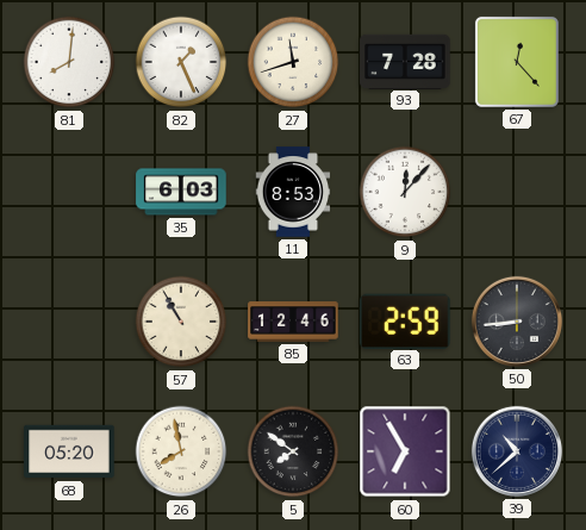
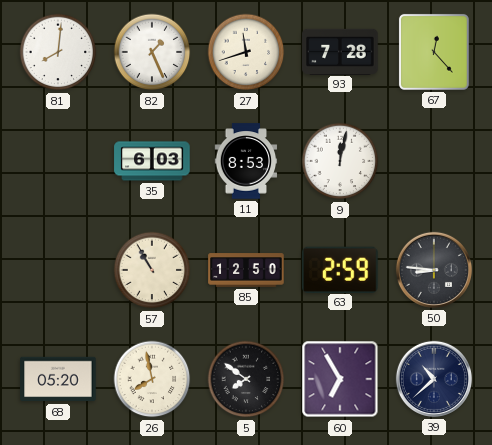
9: 12:07 -> 12:02
85: 12:46 -> 12:50
50: 8:44 -> 8:46
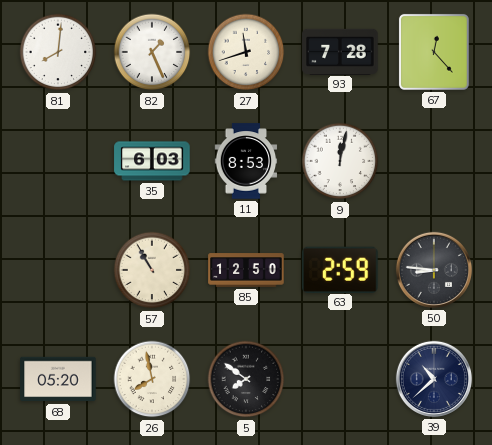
60: 6:55 -> none
